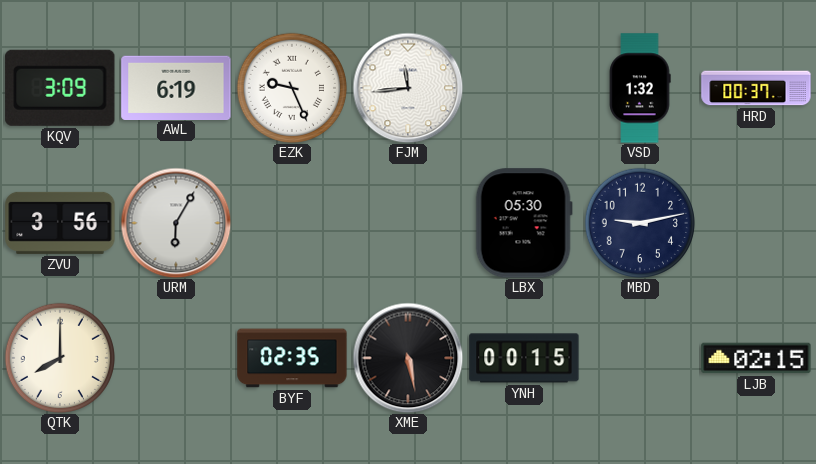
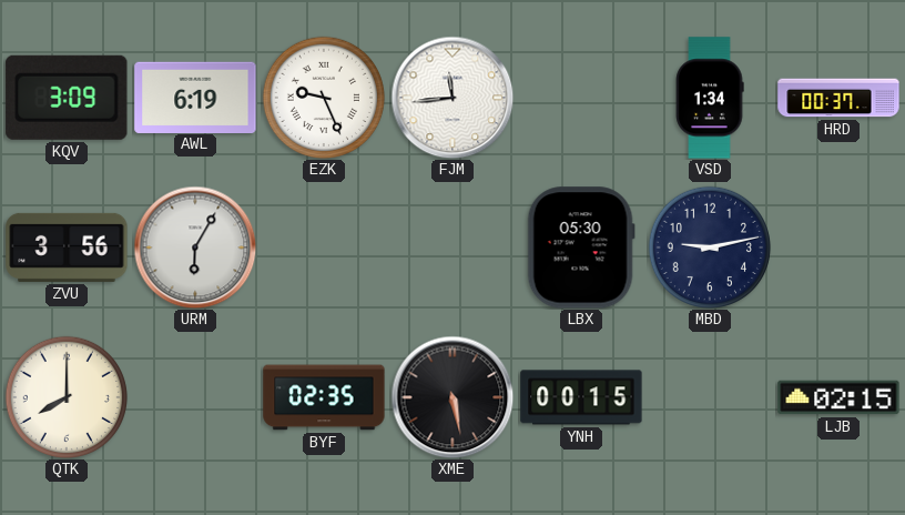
VSD: 1:32 -> 1:34
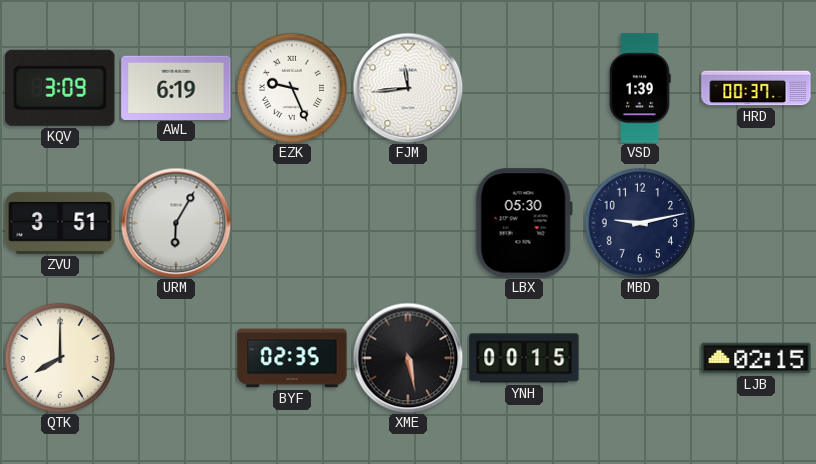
VSD: 1:34 -> 1:39
ZVU: 3:56 -> 3:51
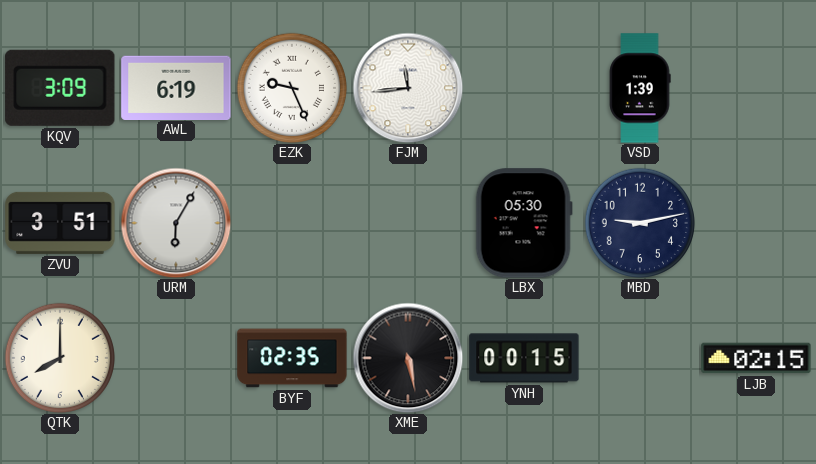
HRD: 00:37 -> none
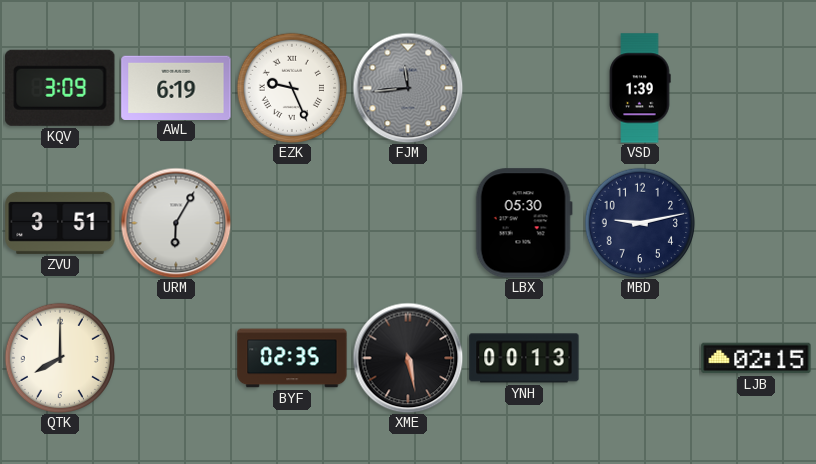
FJM dial: white -> grey
YNH: 00:15 -> 00:13
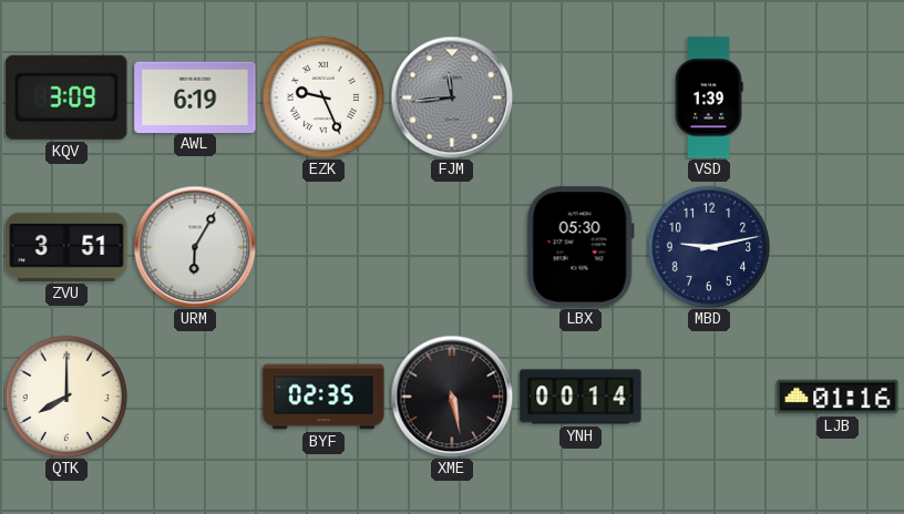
YNH: 00:13 -> 00:14
LJB: 02:15 -> 01:16
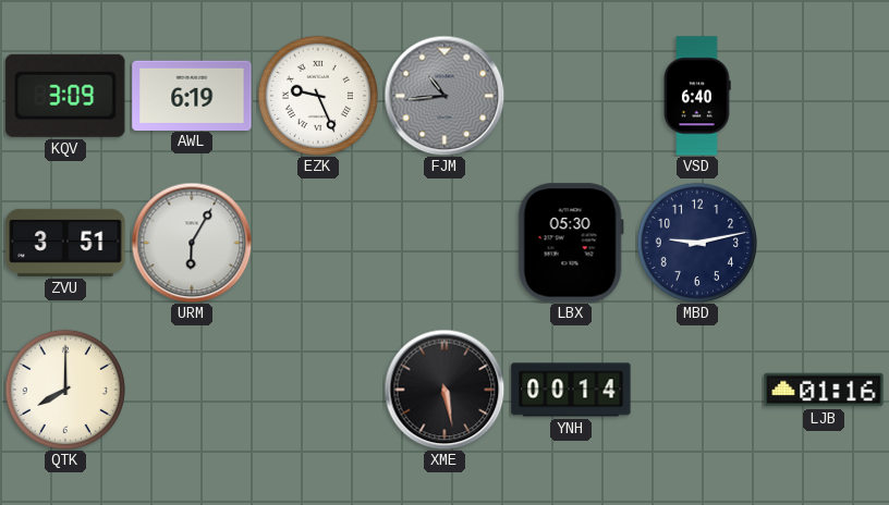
FJM: 11:44 -> 10:44
VSD: 1:39 -> 6:40
BYF: 02:35 -> none
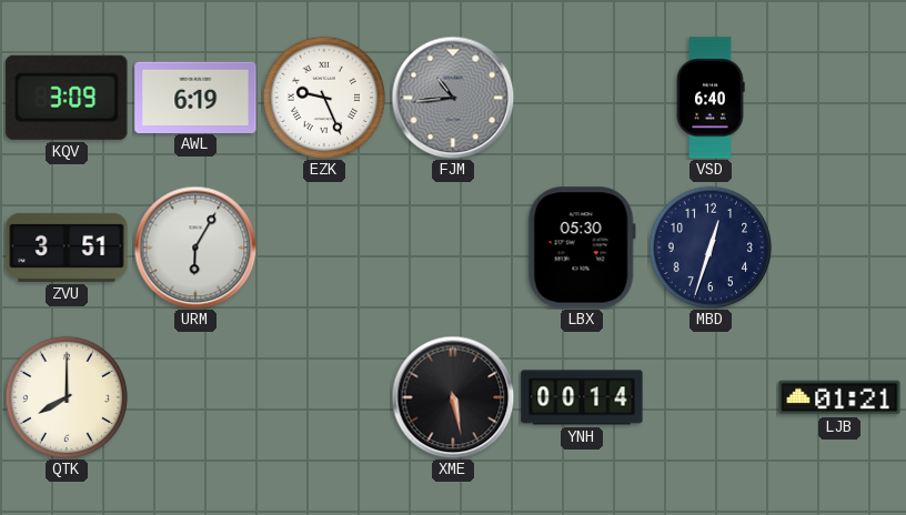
MBD: 9:13 -> 12:33
LJB: 01:16 -> 01:21
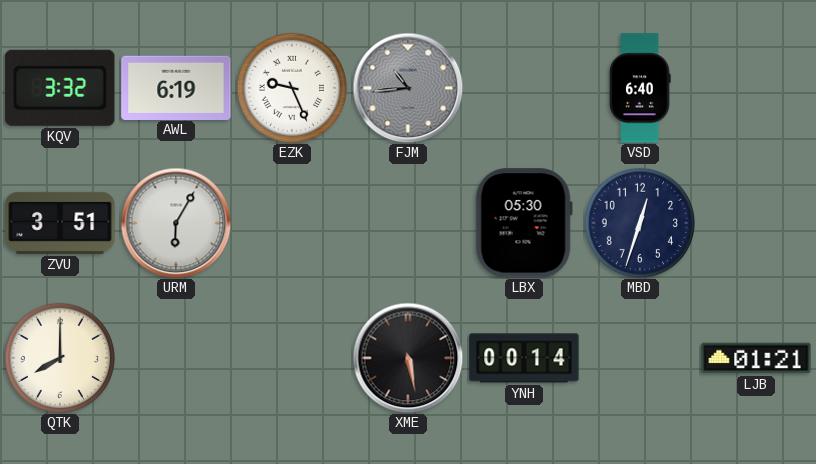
KQV: 3:09 -> 3:32
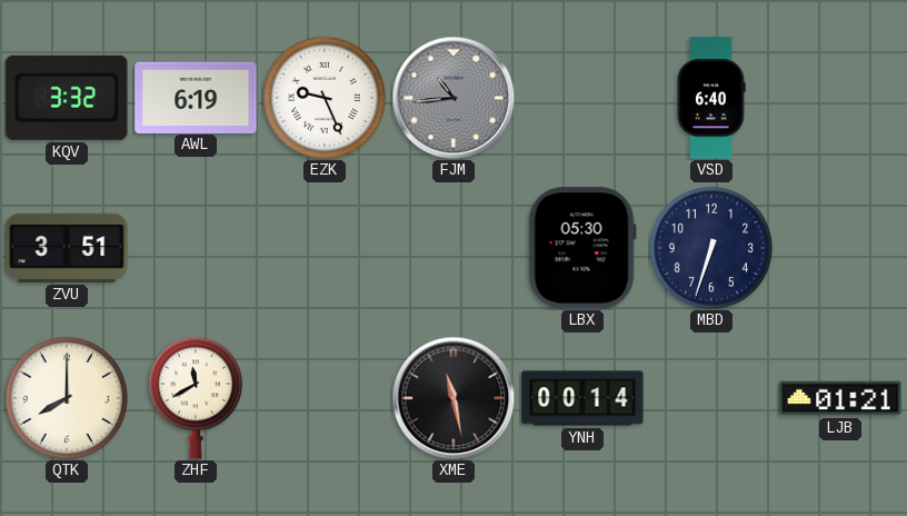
URM: 6:05 -> none
MBD: 12:33 -> 6:33
ZHF: none -> 11:40
XME: 5:28 -> 11:28
